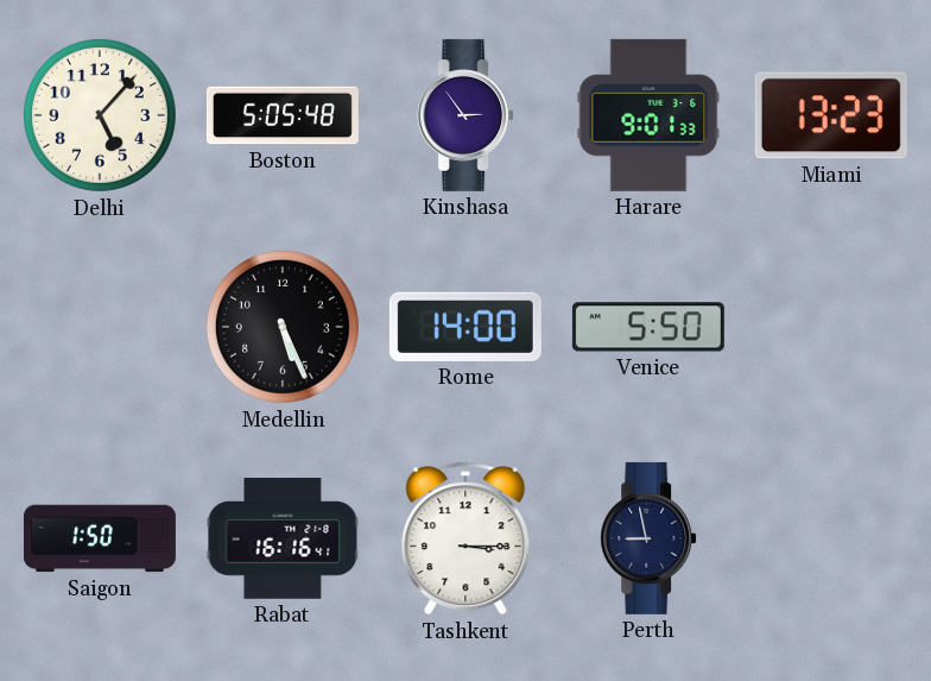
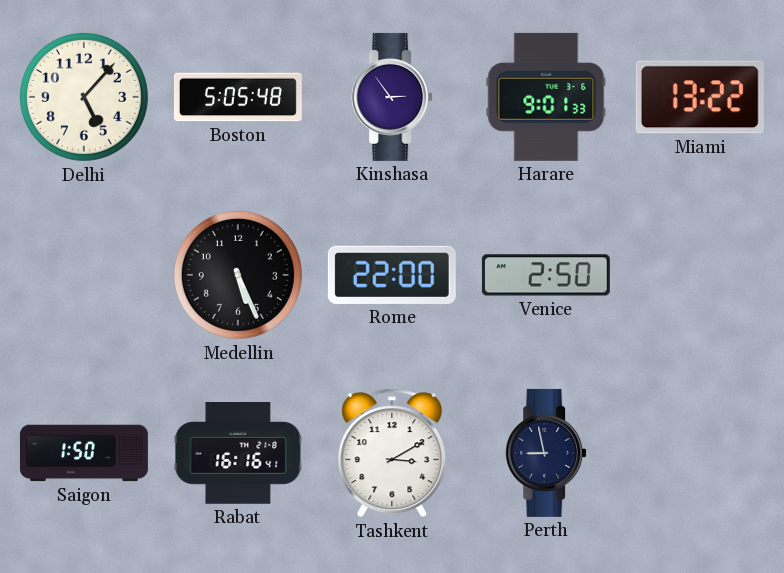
Miami: 13:23 -> 13:22
Rome: 14:00 -> 22:00
Venice: 5:50 -> 2:50
Tashkent: 3:15 -> 3:10
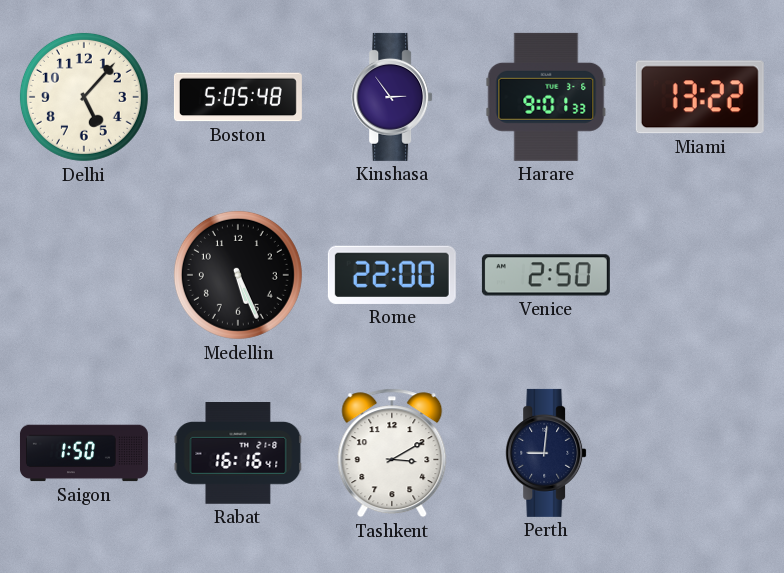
Perth: 8:58 -> 9:01
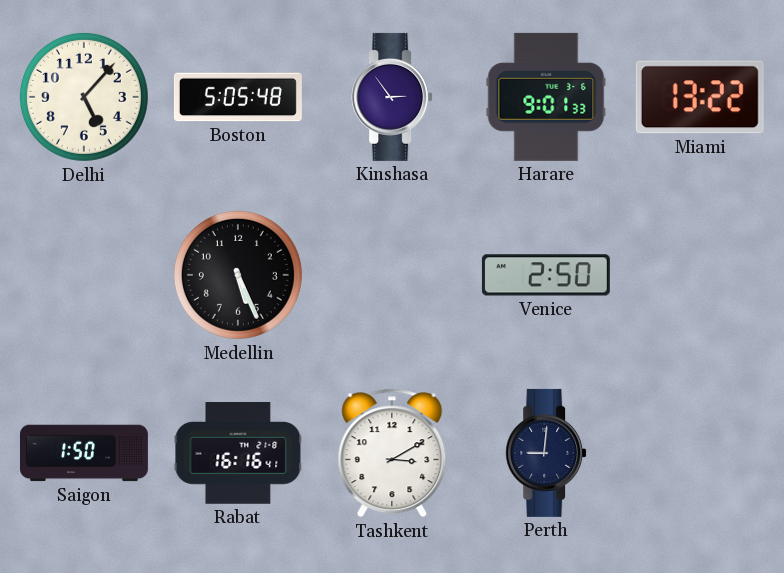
Rome: 22:00 -> none
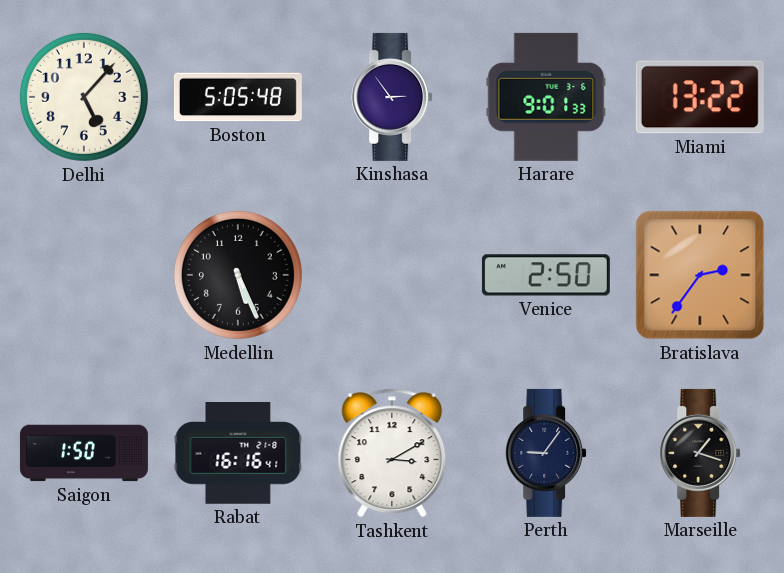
Bratislava: none -> 2:36
Perth: 9:01 -> 9:06
Marseille: none -> 1:18
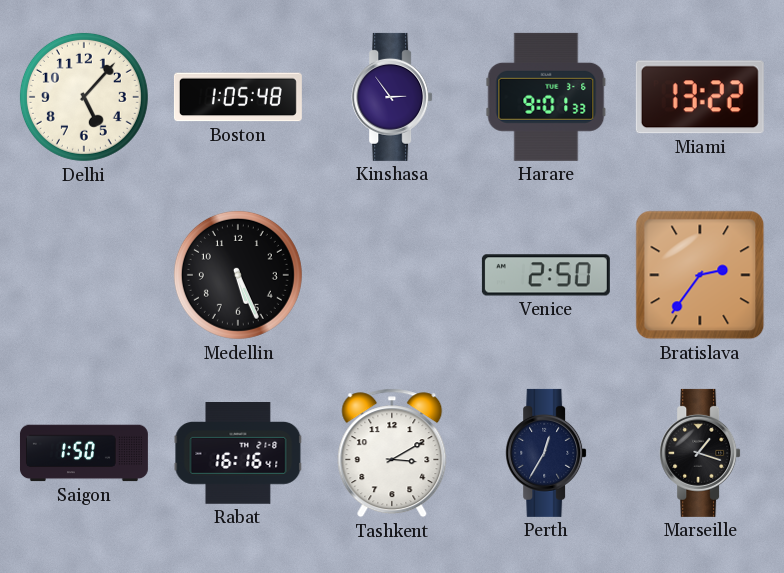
Boston: 5:05 -> 1:05
Perth: 9:06 -> 12:35
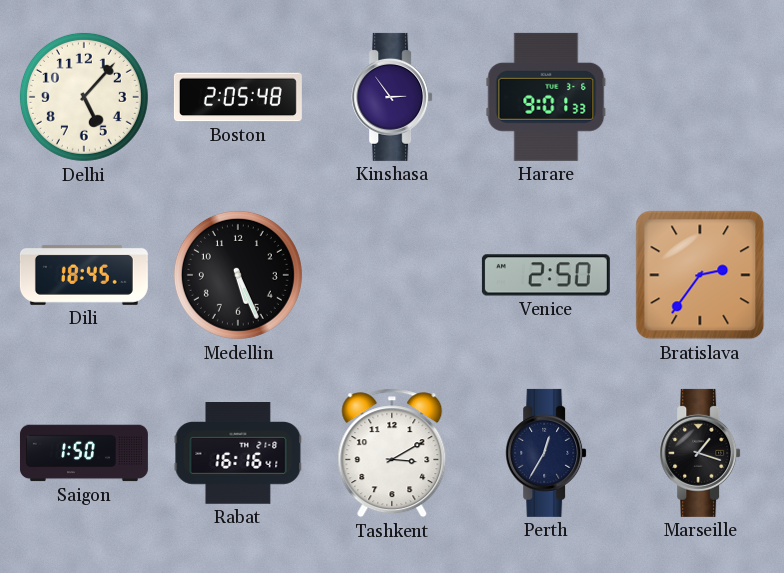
Boston: 1:05 -> 2:05
Miami: 13:22 -> none
Dili: none -> 18:45
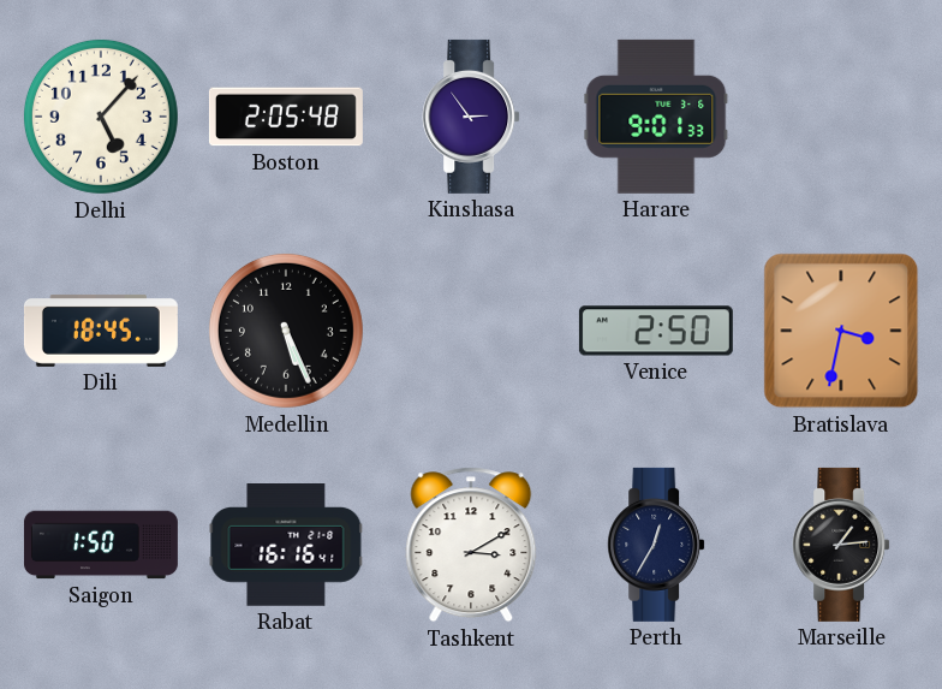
Bratislava: 2:36 -> 3:32
Marseille: 1:18 -> 1:14
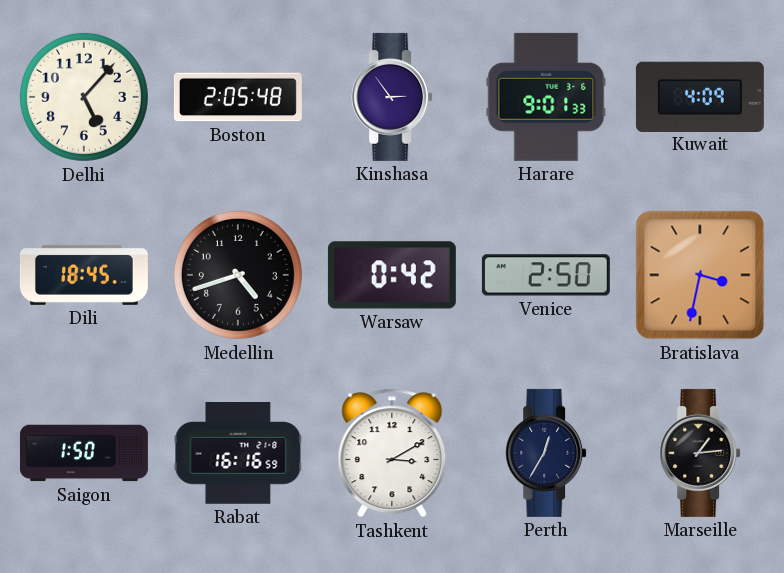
Kuwait: none -> 4:09
Medellin: 5:26 -> 4:42
Warsaw: none -> 0:42
Rabat: 16:16:41 -> 16:16:59
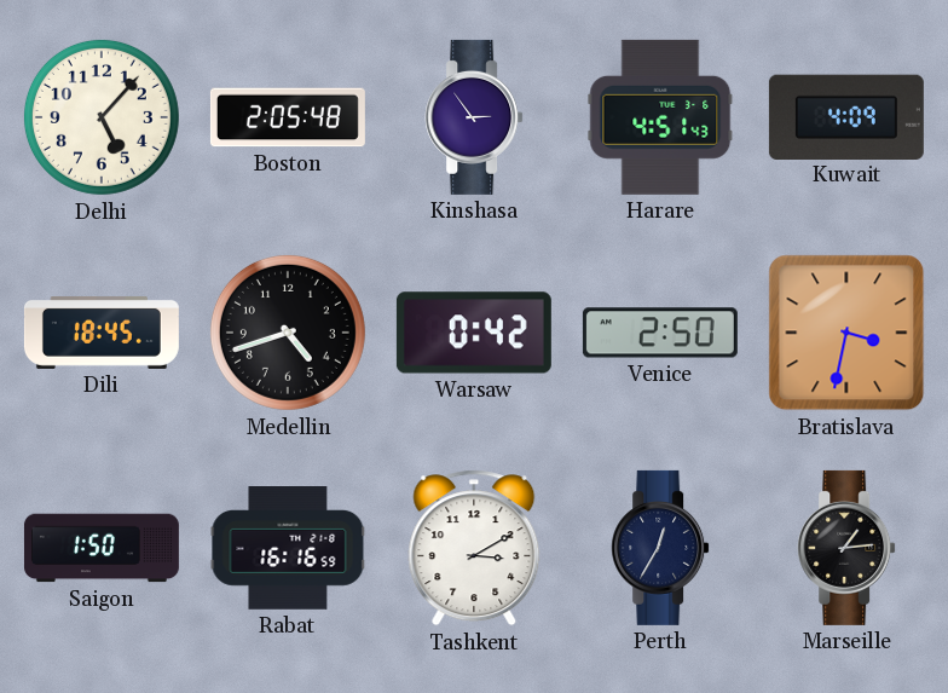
Harare: 9:01 -> 4:51
